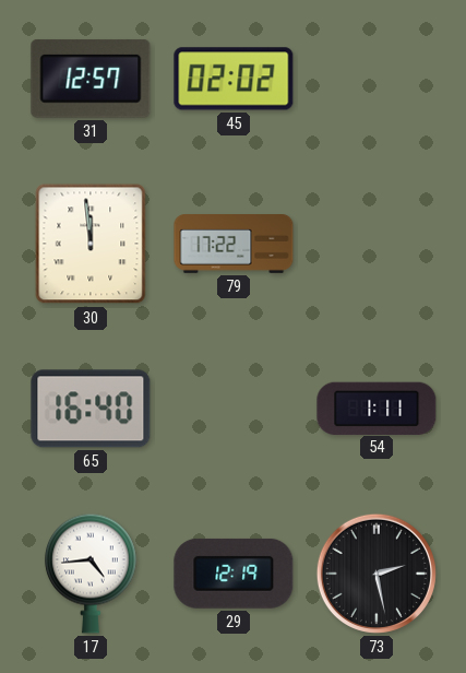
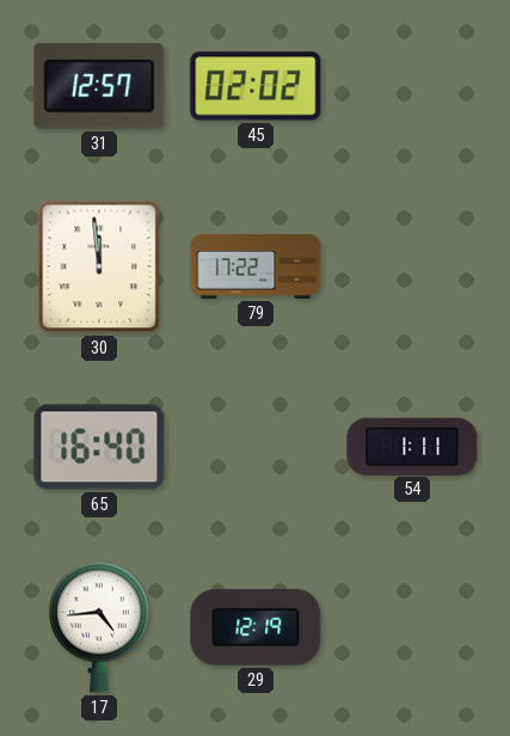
73: 2:28 -> none
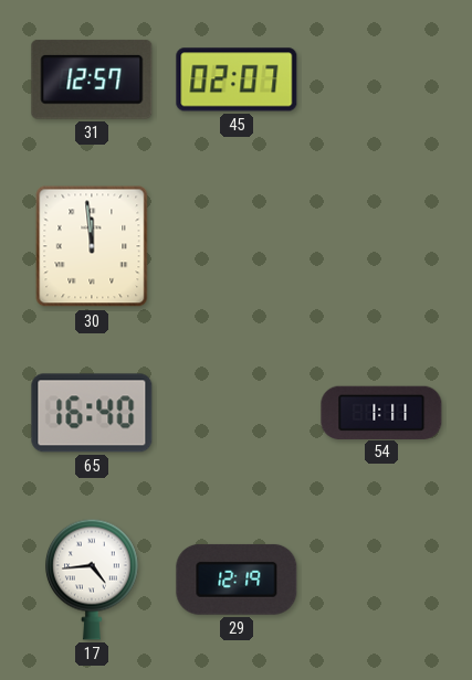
45: 02:02 -> 02:07
79: 17:22 -> none
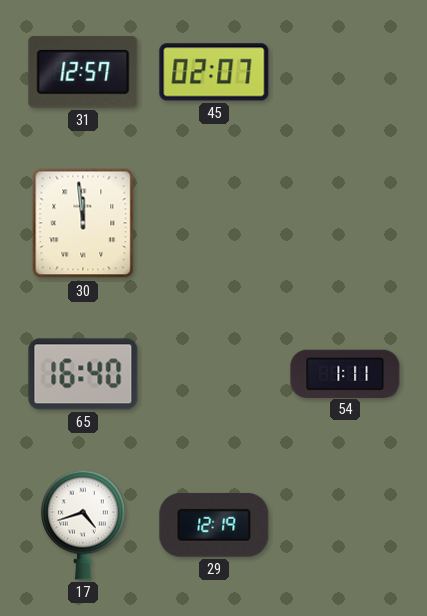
17: 4:44 -> 4:42
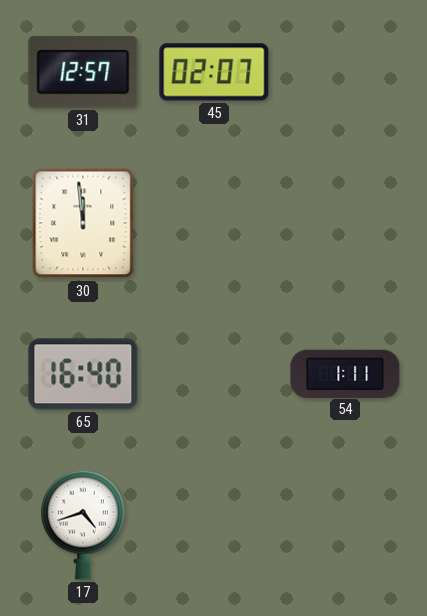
29: 12:19 -> none
